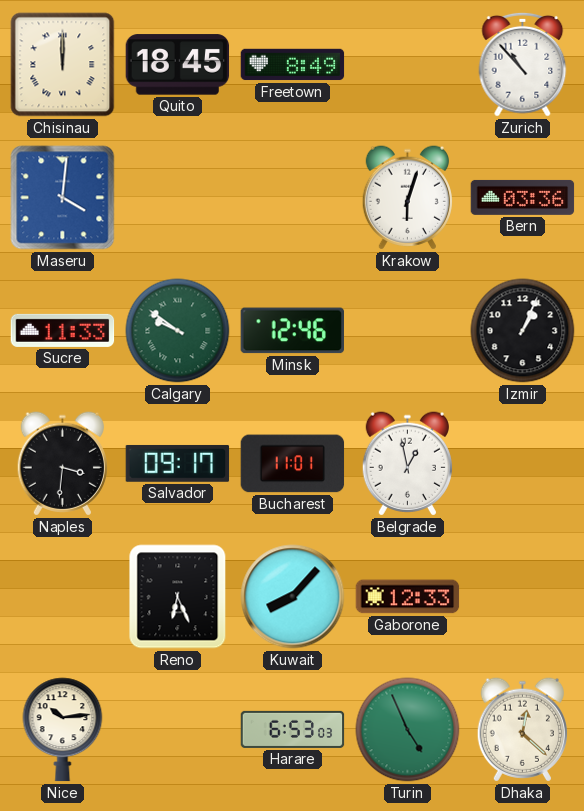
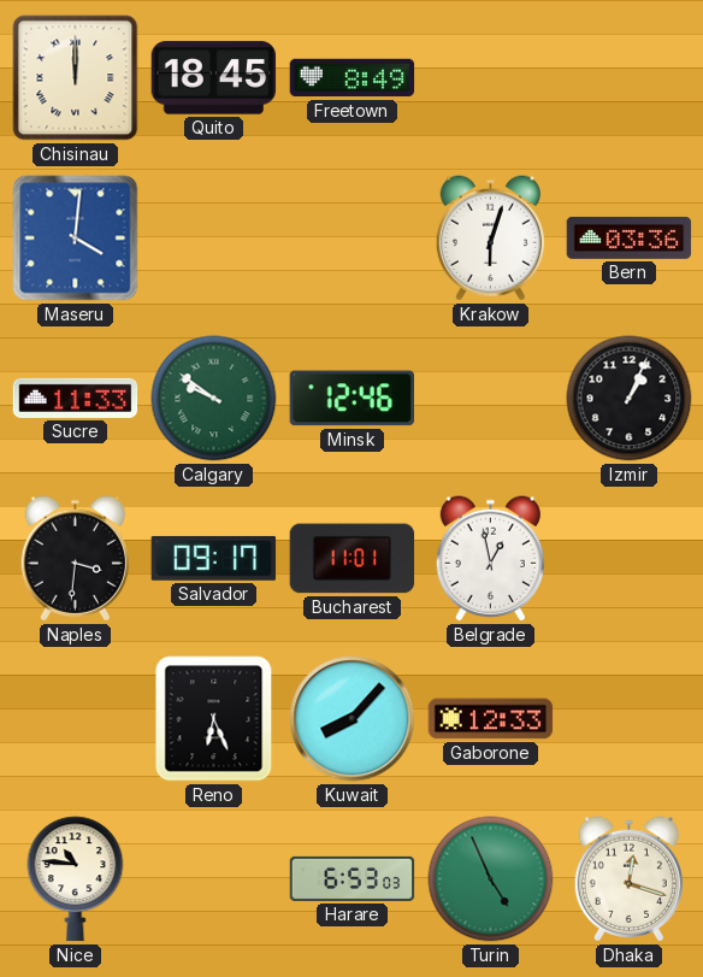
Zurich: 10:53 -> none
Nice: 10:14 -> 10:46
Dhaka: 12:22 -> 12:18
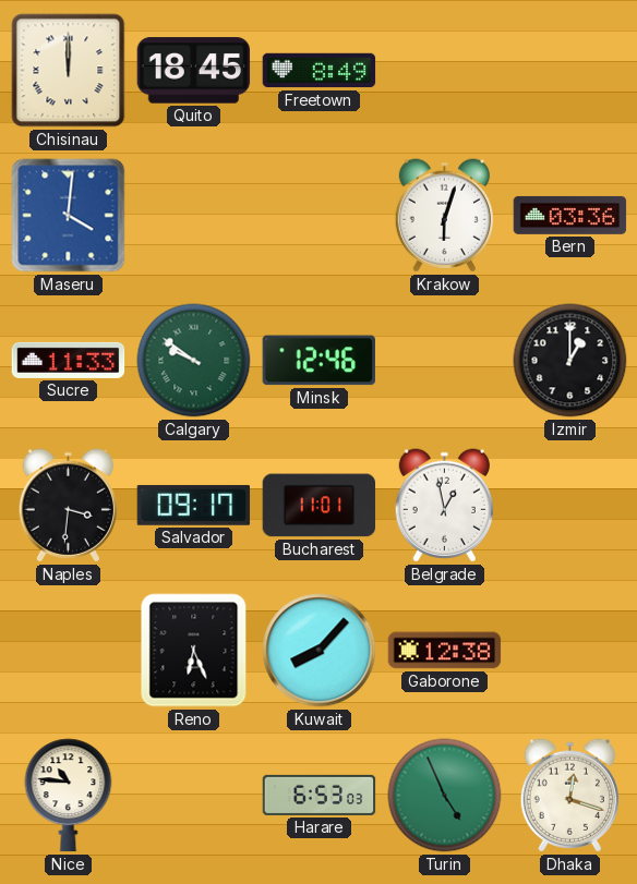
Izmir: 1:04 -> 1:00
Gaborone: 12:33 -> 12:38
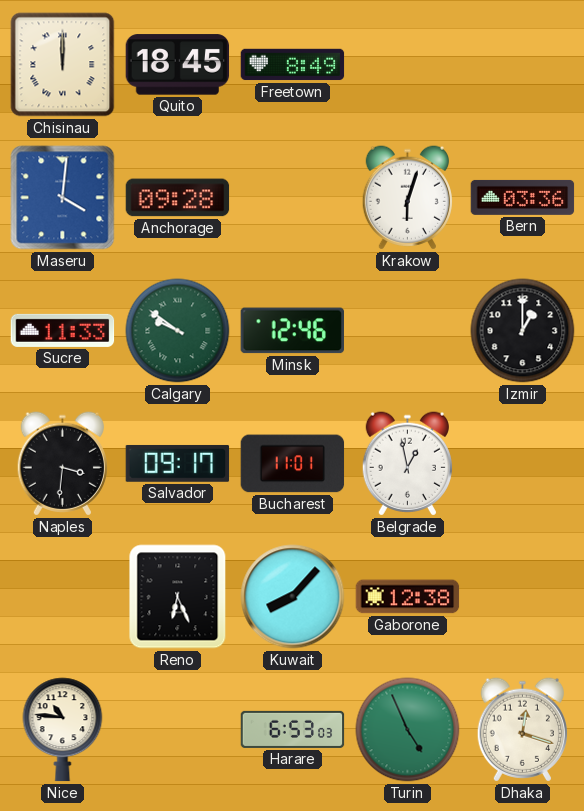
Anchorage: none -> 09:28
